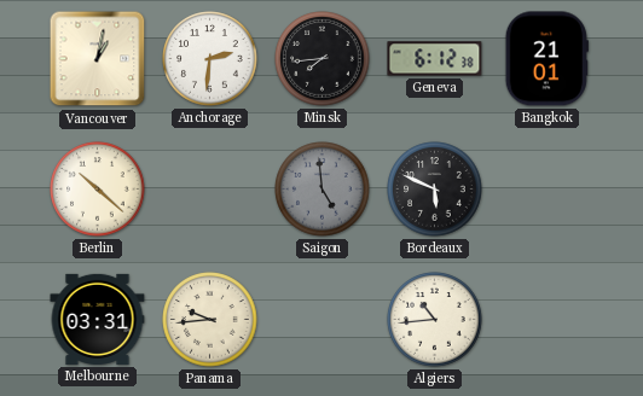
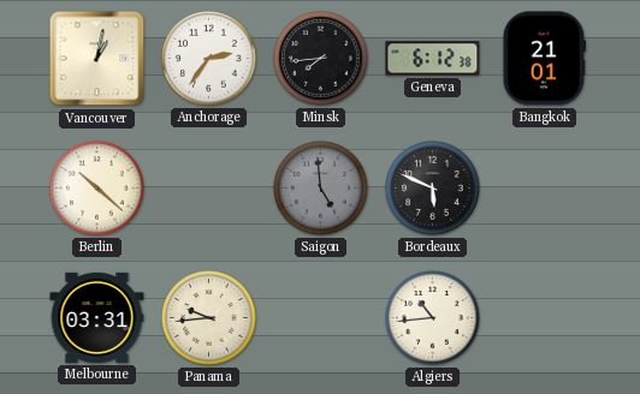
Anchorage: 2:31 -> 2:36
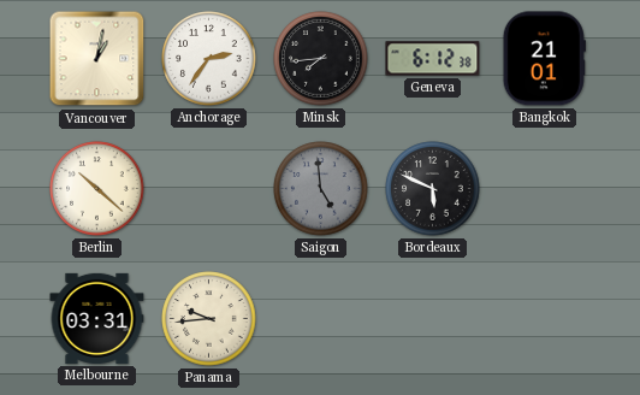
Algiers: 10:44 -> none
